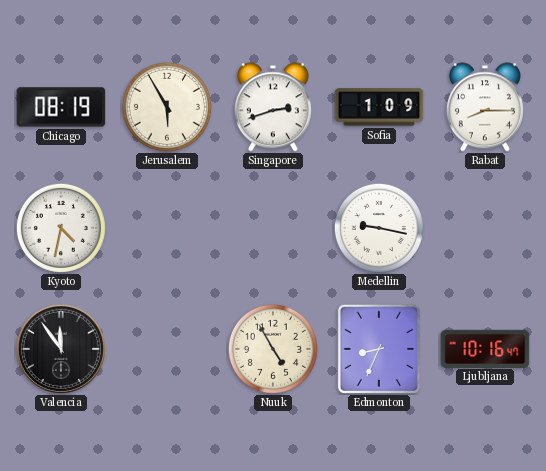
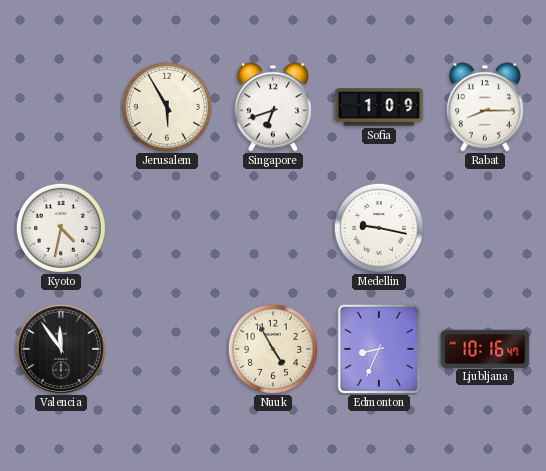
Chicago: 08:19 -> none
Singapore: 2:42 -> 6:42
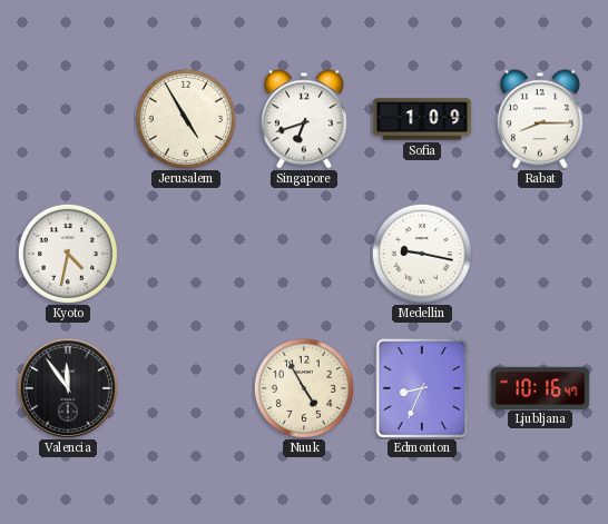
Jerusalem: 5:55 -> 4:55
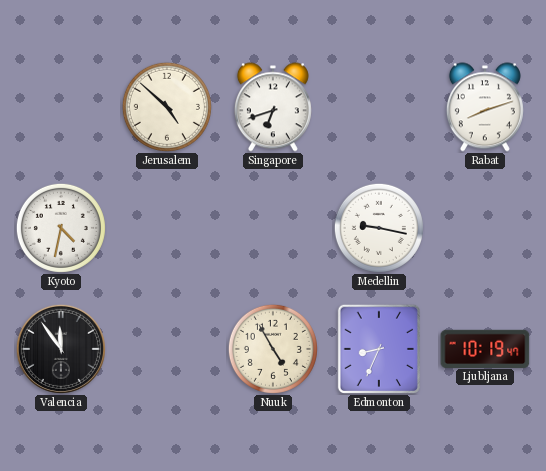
Jerusalem: 4:55 -> 4:52
Sofia: 1:09 -> none
Rabat: 8:15 -> 8:12
Ljubljana: 10:16 -> 10:19
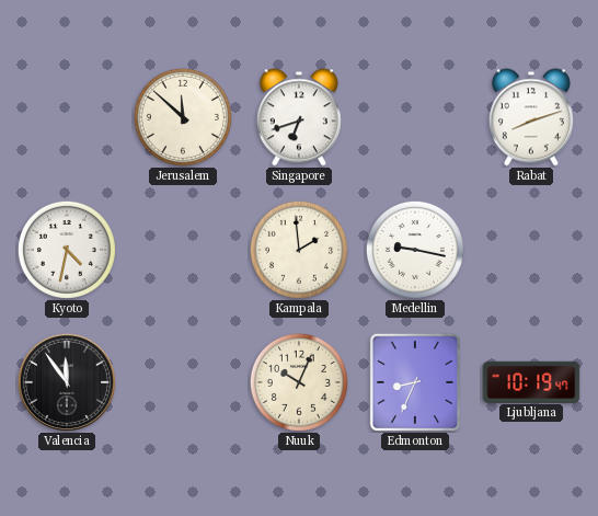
Jerusalem: 4:52 -> 11:52
Kampala: none -> 1:59
Nuuk: 4:55 -> 10:04
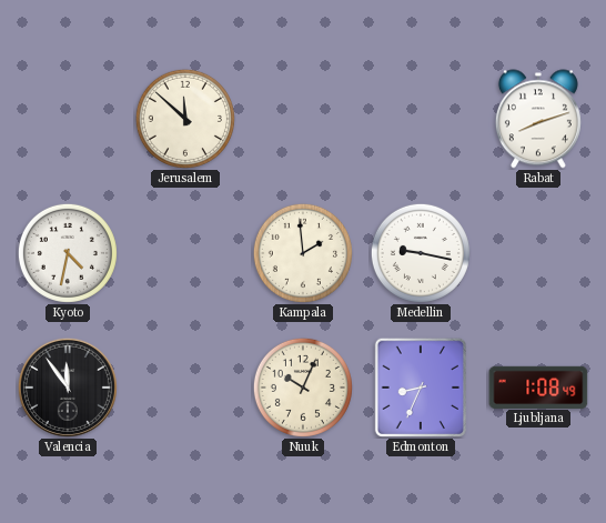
Singapore: 6:42 -> none
Ljubljana: 10:19 -> 1:08
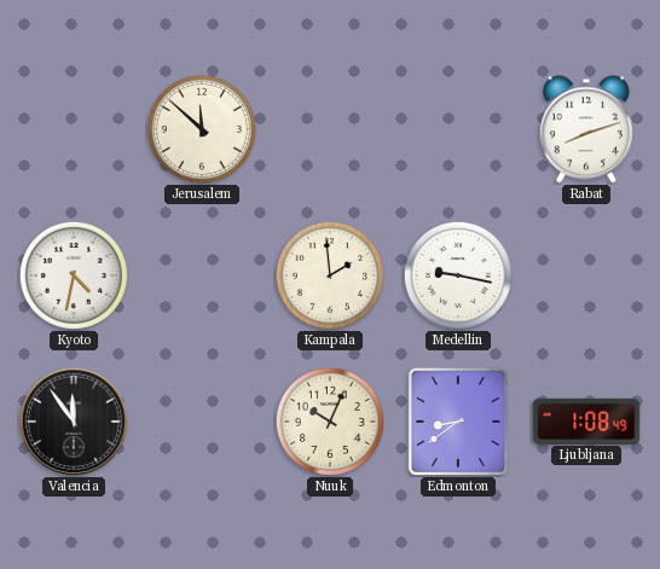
Edmonton: 8:34 -> 8:39
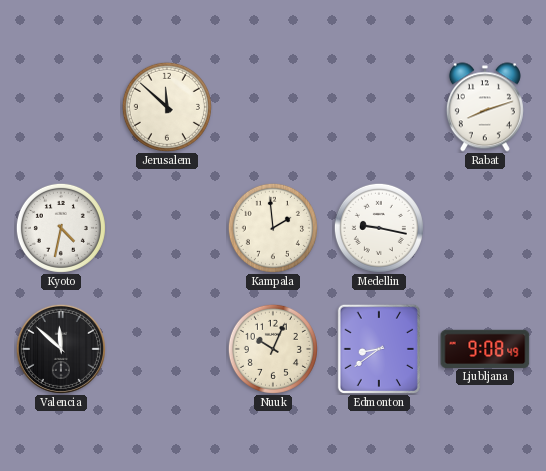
Valencia: 11:54 -> 11:52
Ljubljana: 1:08 -> 9:08
